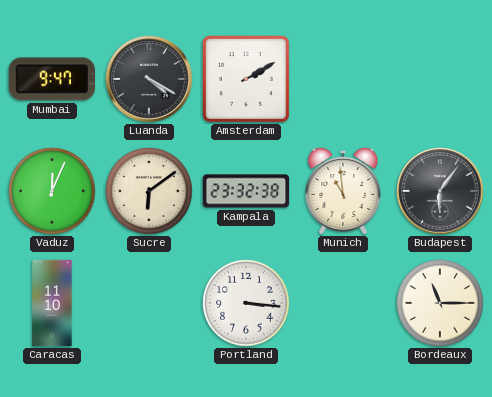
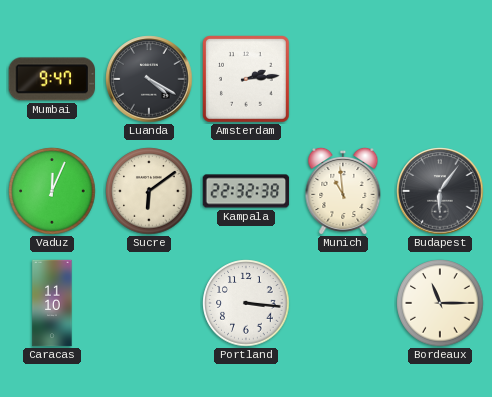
Amsterdam: 2:10 -> 2:14
Kampala: 23:32 -> 22:32
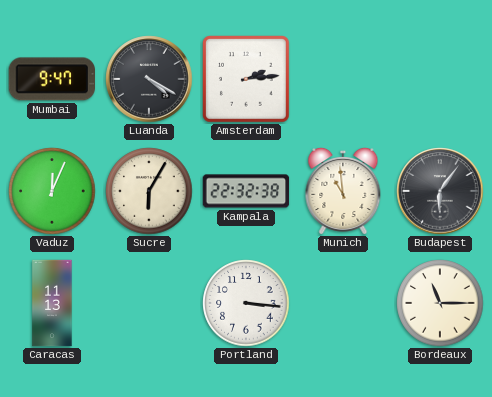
Sucre: 6:09 -> 6:05
Caracas: 11:10 -> 11:13
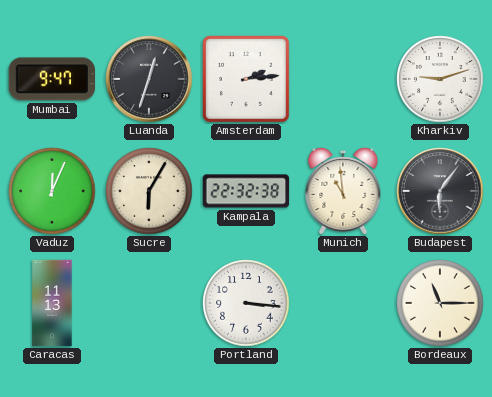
Luanda: 4:20 -> 12:33
Kharkiv: none -> 9:12
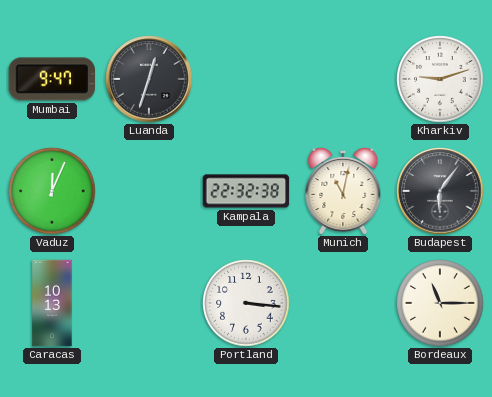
Amsterdam: 2:14 -> none
Sucre: 6:05 -> none
Munich: 10:59 -> 11:02
Caracas: 11:13 -> 10:13
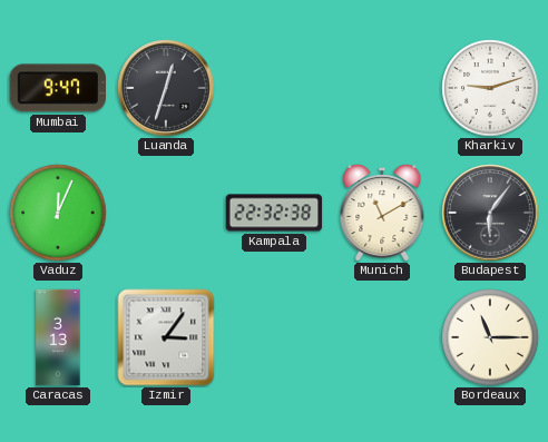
Munich: 11:02 -> 11:10
Caracas: 10:13 -> 3:13
Izmir: none -> 3:06
Portland: 3:16 -> none
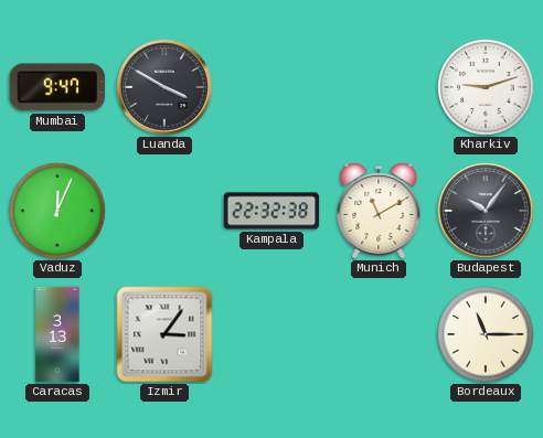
Luanda: 12:33 -> 3:50
Budapest: 6:06 -> 10:06
